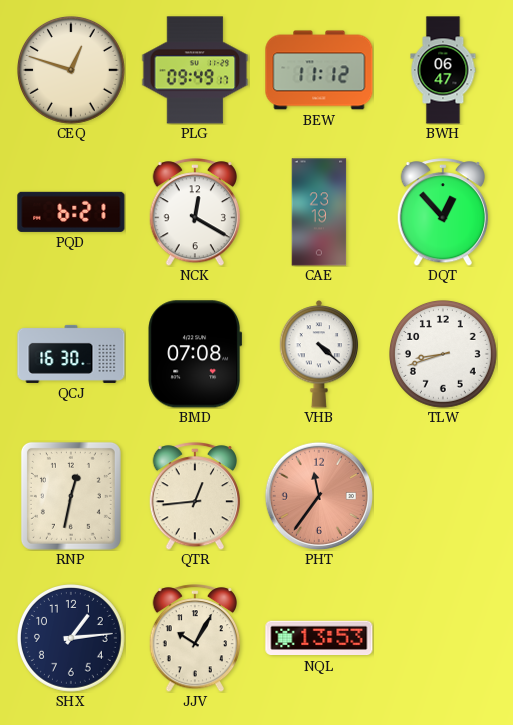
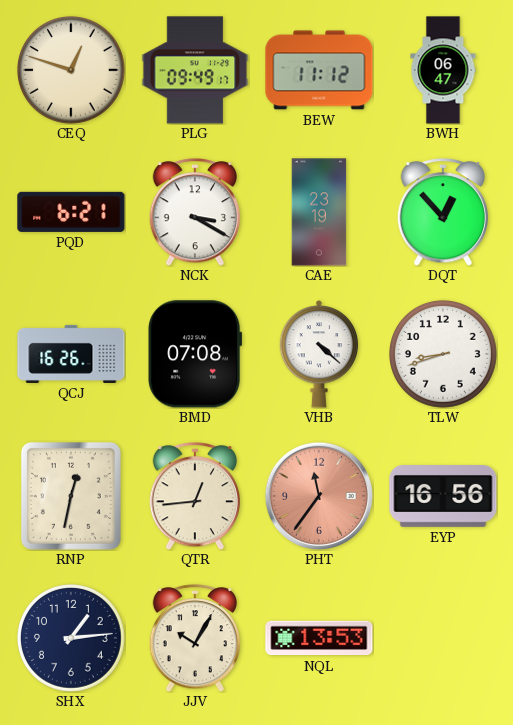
NCK: 12:20 -> 3:20
QCJ: 16:30 -> 16:26
EYP: none -> 16:56
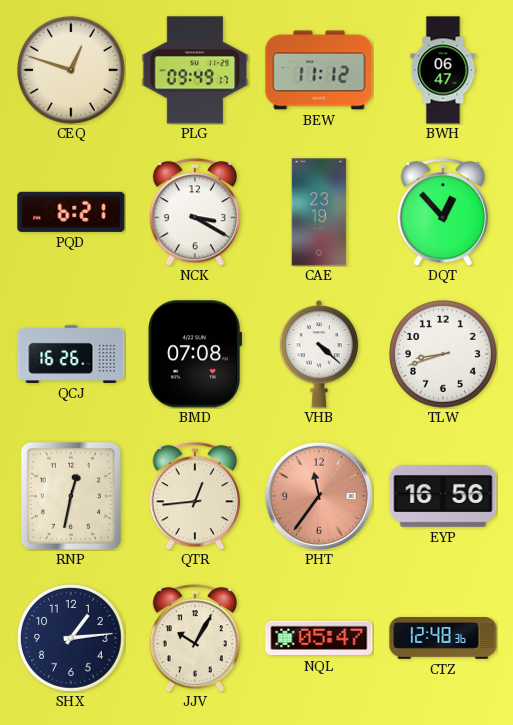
NQL: 13:53 -> 05:47
CTZ: none -> 12:48
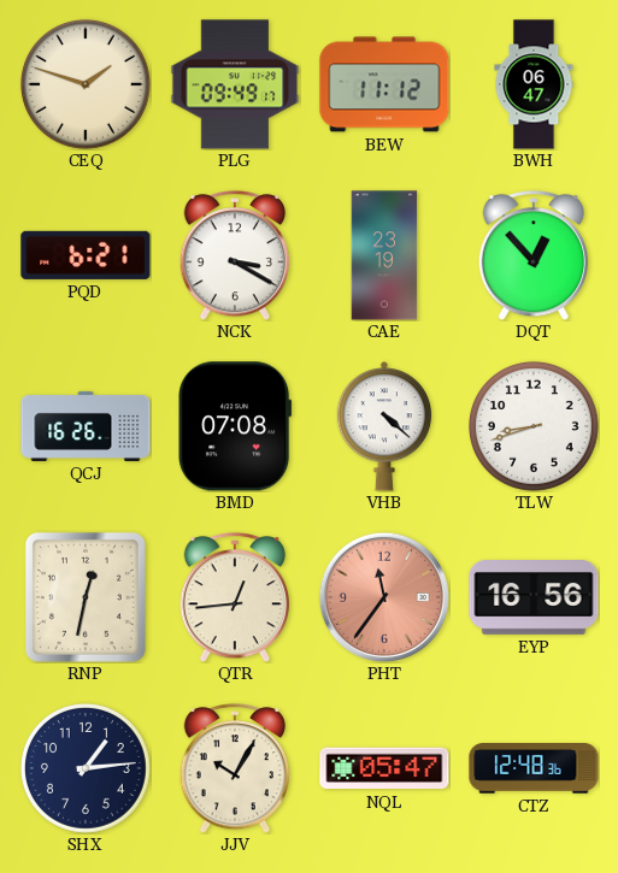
CEQ: 12:48 -> 1:48
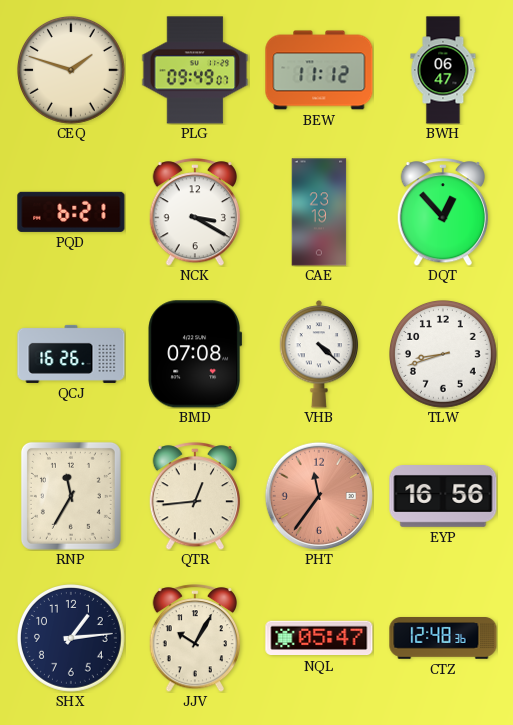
PLG: 09:49:17 -> 09:49:07
RNP: 12:32 -> 11:35
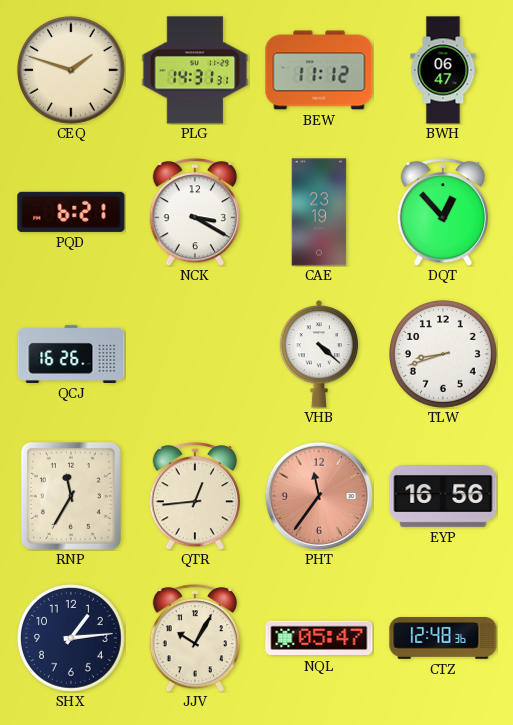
PLG: 09:49 -> 14:31
BMD: 07:08 -> none
